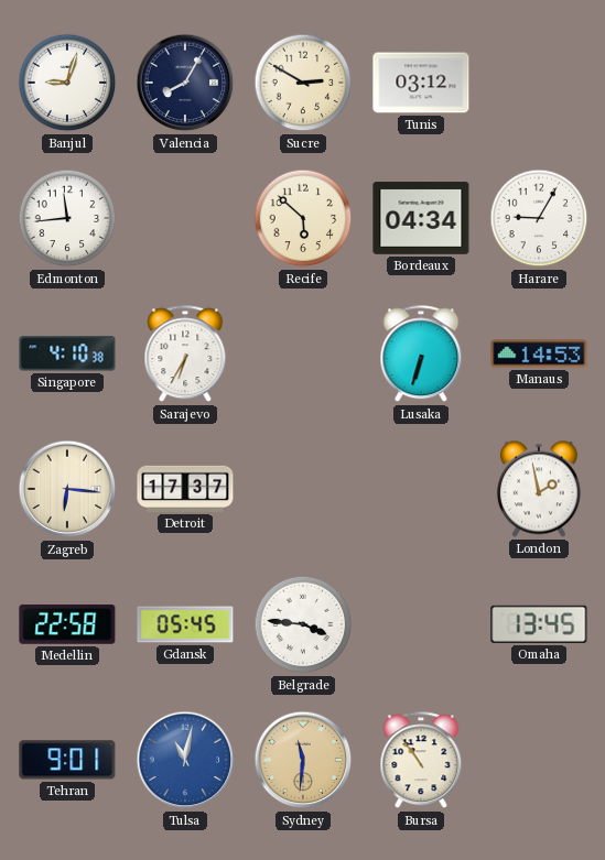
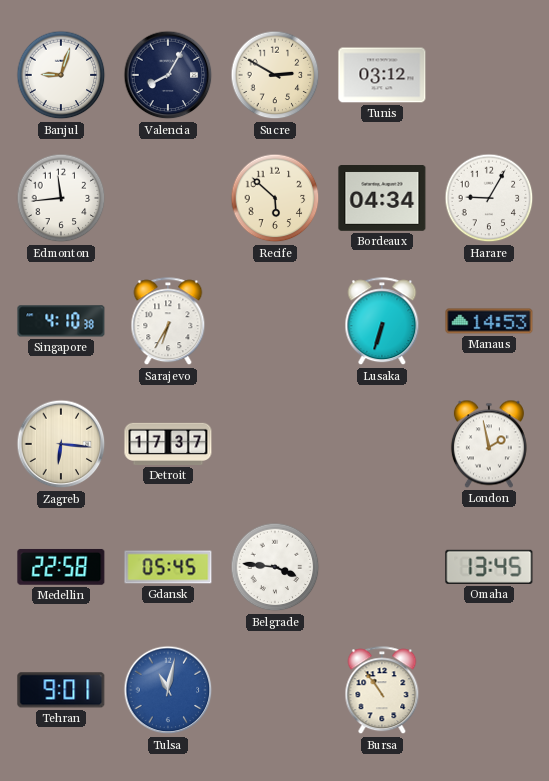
Sydney: 11:31 -> none
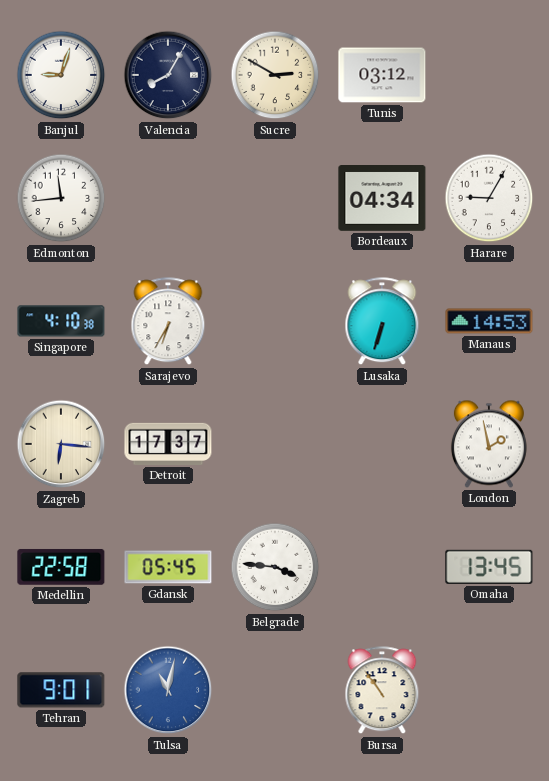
Recife: 5:52 -> none
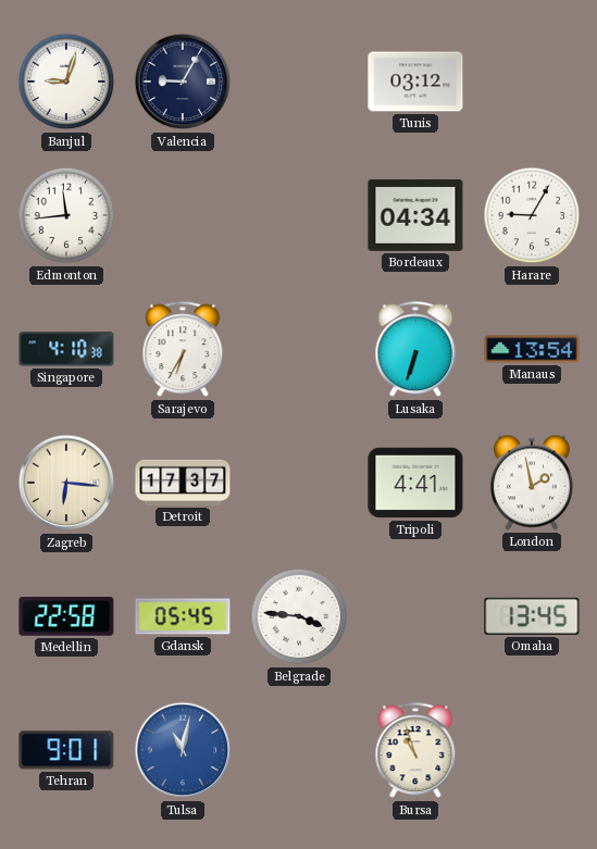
Valencia: 8:05 -> 9:05
Sucre: 2:50 -> none
Manaus: 14:53 -> 13:54
Tripoli: none -> 4:41
Bursa: 10:54 -> 10:57
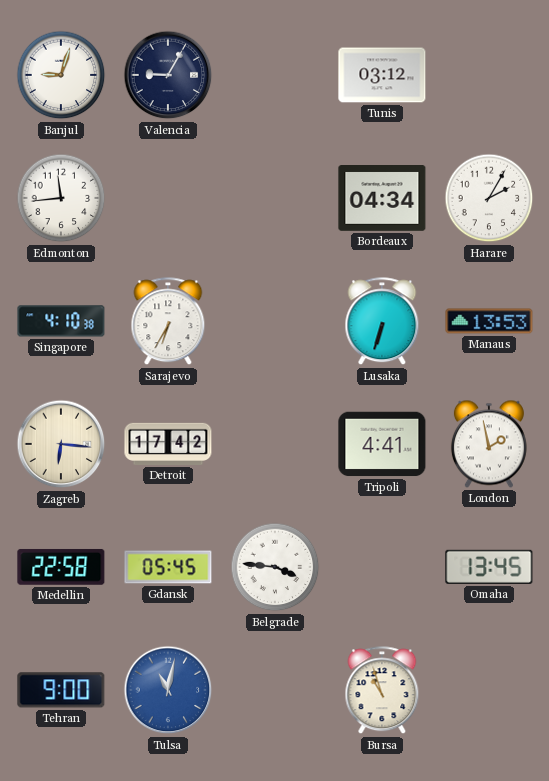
Harare: 9:05 -> 2:05
Manaus: 13:54 -> 13:53
Detroit: 17:37 -> 17:42
Tehran: 9:01 -> 9:00
